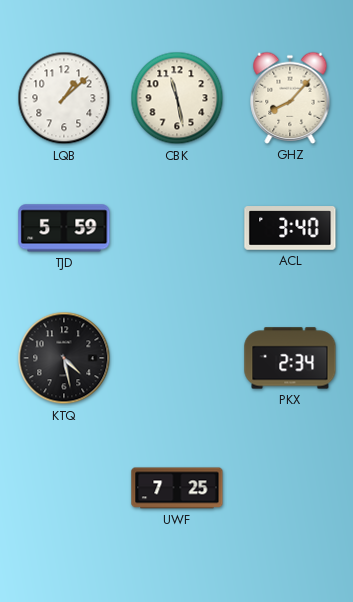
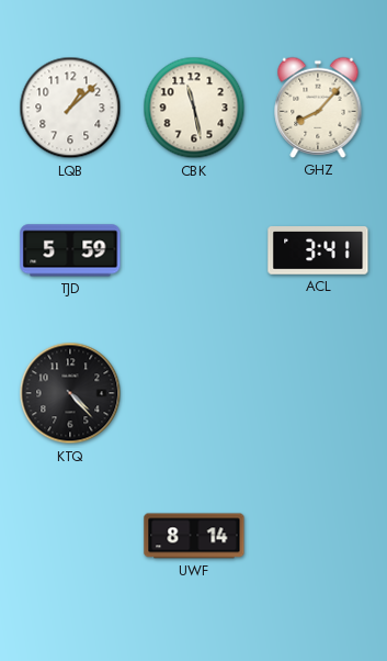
ACL: 3:40 -> 3:41
KTQ: 4:28 -> 4:23
PKX: 2:34 -> none
UWF: 7:25 -> 8:14
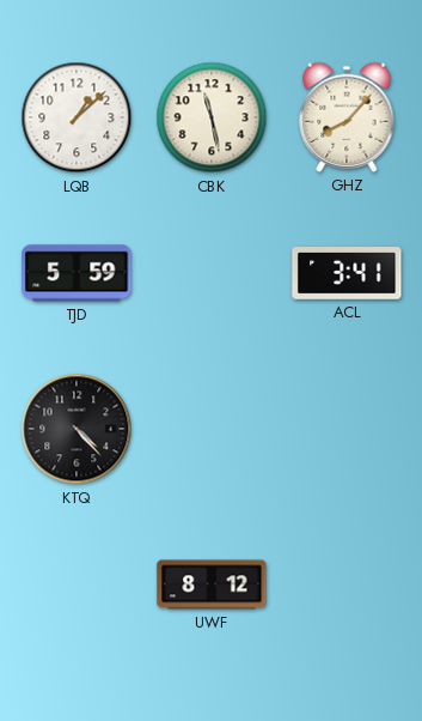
UWF: 8:14 -> 8:12
